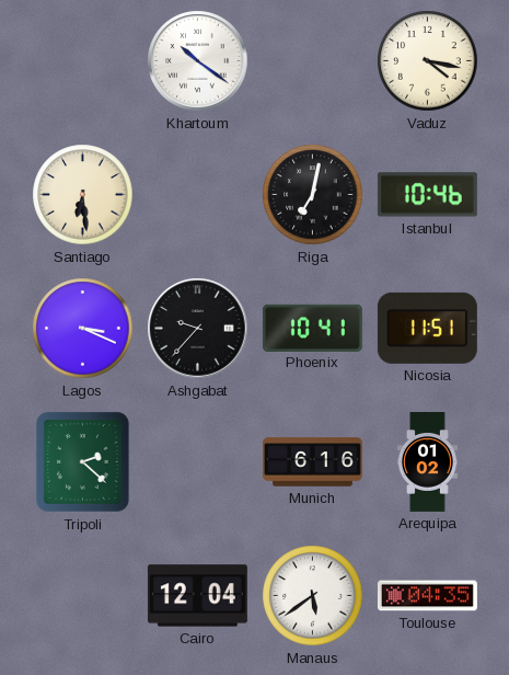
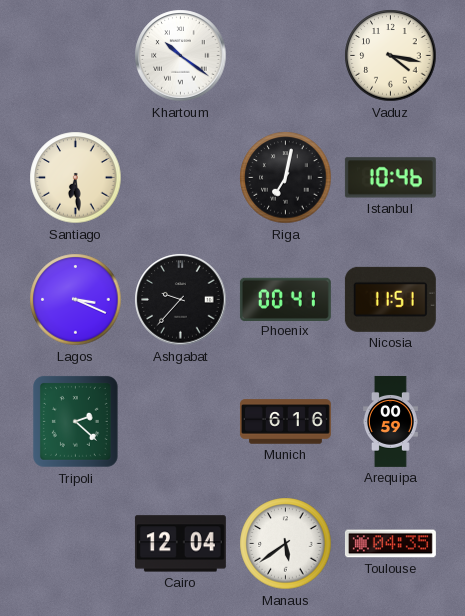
Phoenix: 10:41 -> 00:41
Arequipa: 01:02 -> 00:59
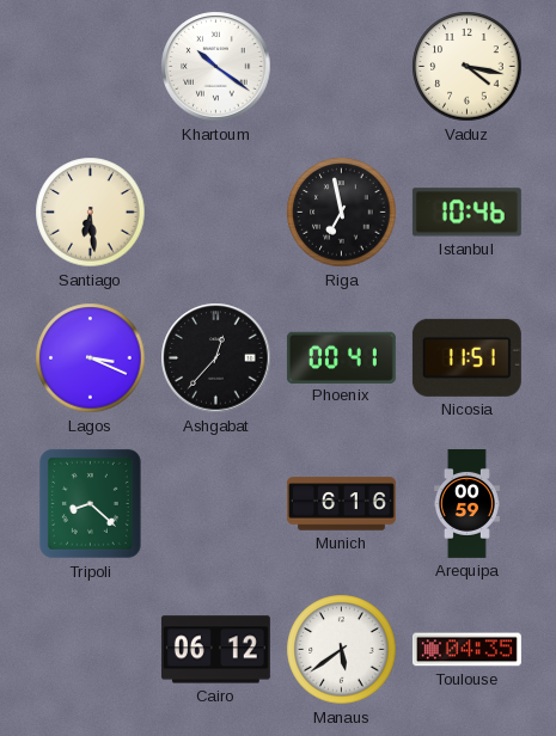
Riga: 7:02 -> 6:58
Ashgabat: 9:37 -> 12:37
Tripoli: 2:22 -> 8:22
Cairo: 12:04 -> 06:12
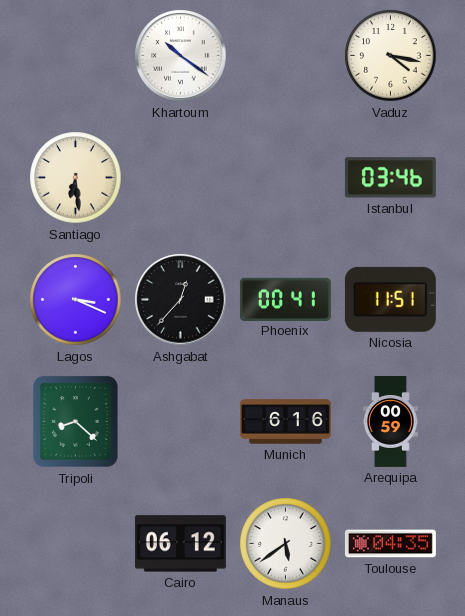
Riga: 6:58 -> none
Istanbul: 10:46 -> 03:46
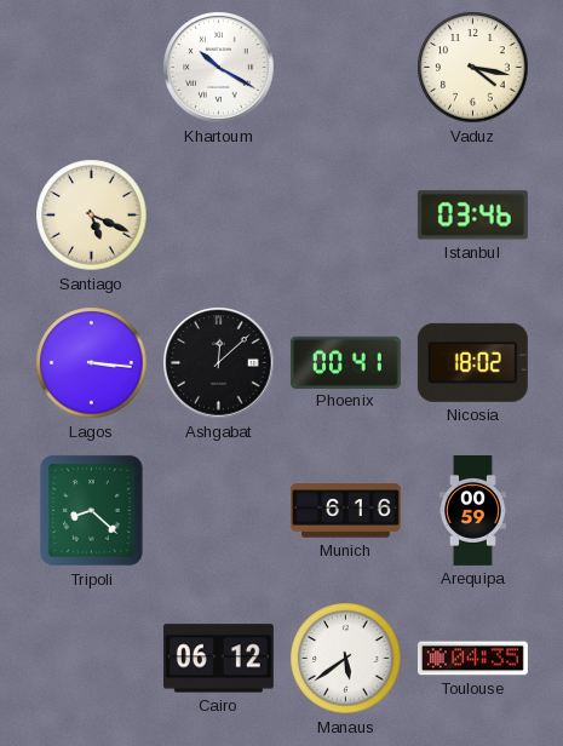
Khartoum: 10:21 -> 10:20
Santiago: 6:29 -> 5:19
Lagos: 3:19 -> 3:16
Ashgabat: 12:37 -> 12:08
Nicosia: 11:51 -> 18:02
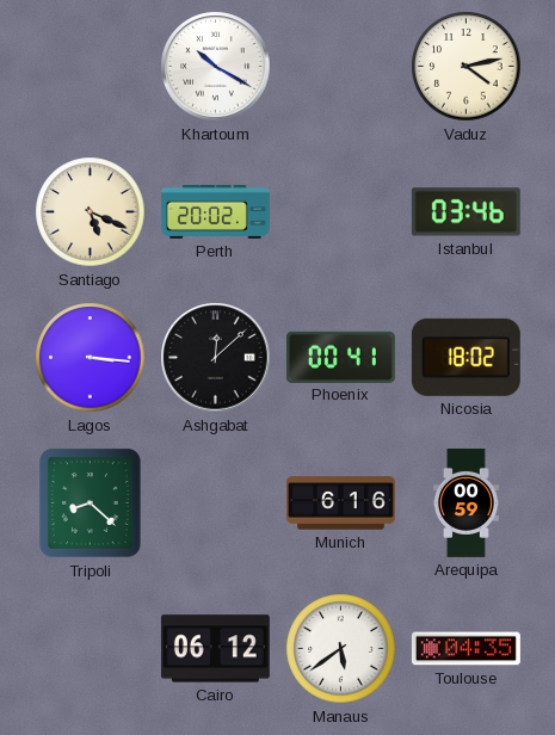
Vaduz: 4:17 -> 4:13
Perth: none -> 20:02
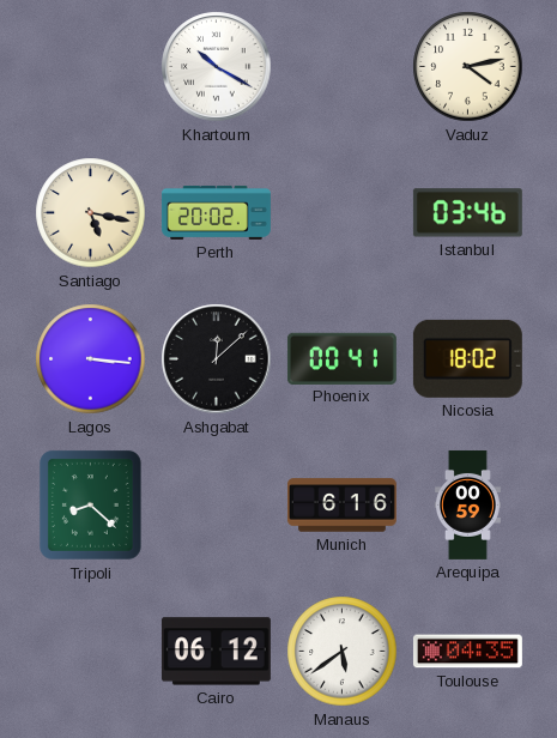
Santiago: 5:19 -> 5:17
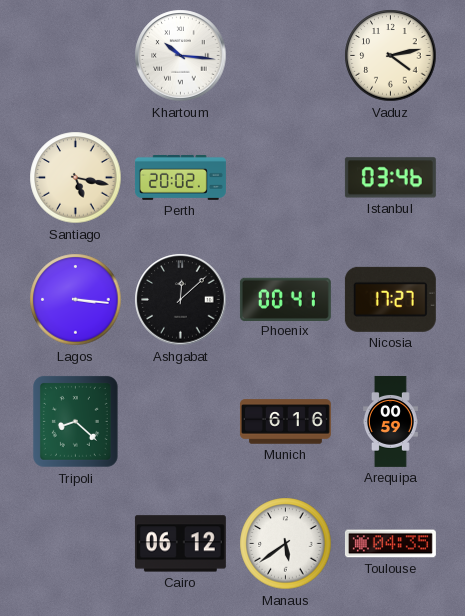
Khartoum: 10:20 -> 10:16
Nicosia: 18:02 -> 17:27
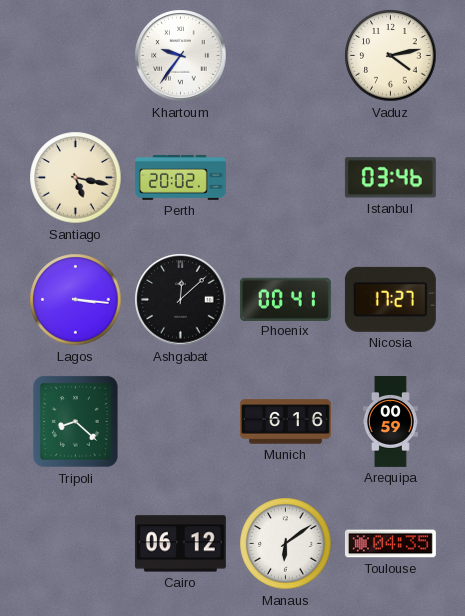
Khartoum: 10:16 -> 9:36
Manaus: 5:39 -> 6:09
